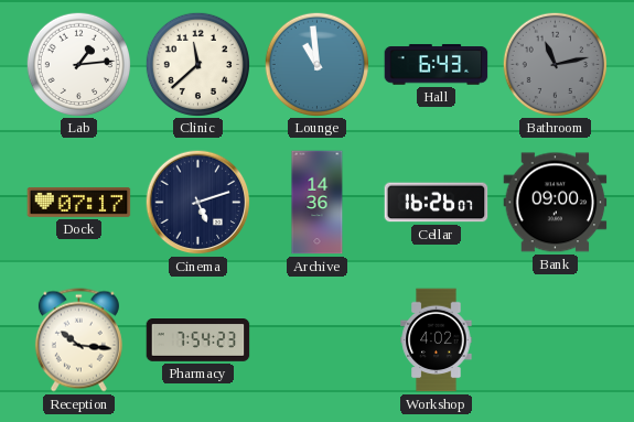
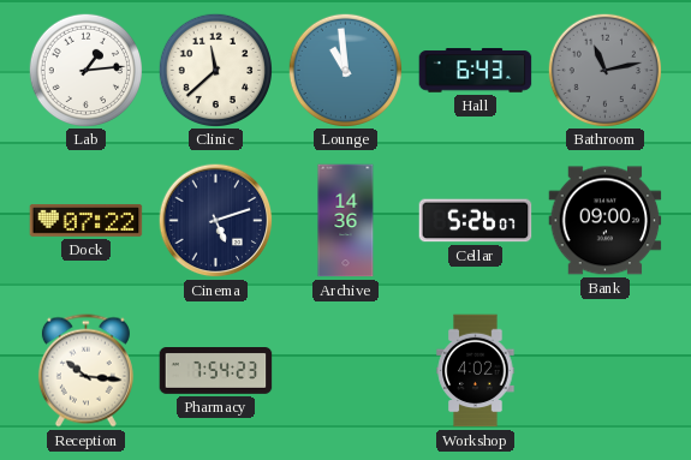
Dock: 07:17 -> 07:22
Cellar: 16:26 -> 5:26
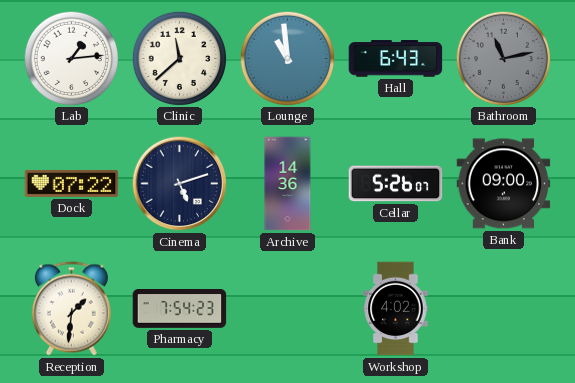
Reception: 10:16 -> 1:31
